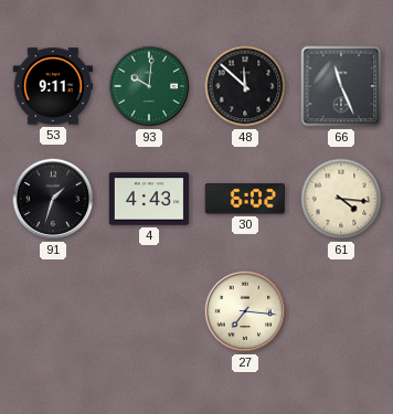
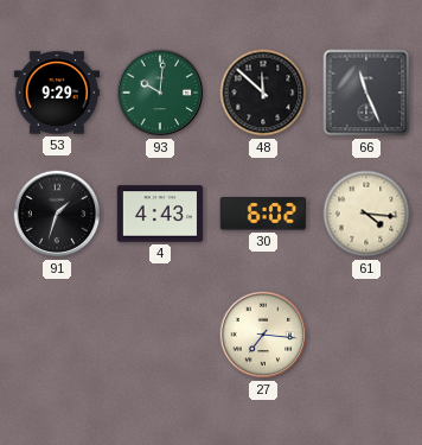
53: 9:11 -> 9:29
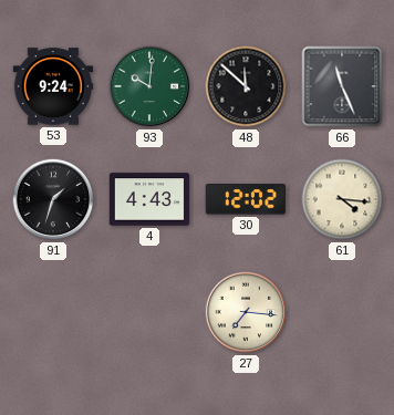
53: 9:29 -> 9:24
30: 6:02 -> 12:02
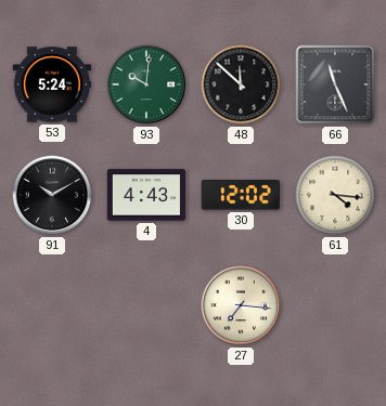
53: 9:24 -> 5:24
91: 1:33 -> 10:10
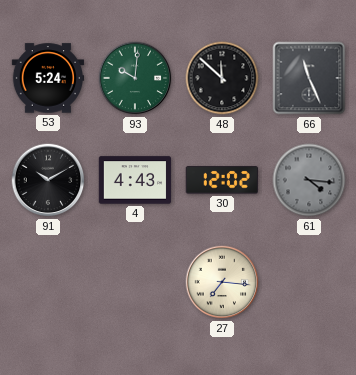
61 dial: cream -> grey
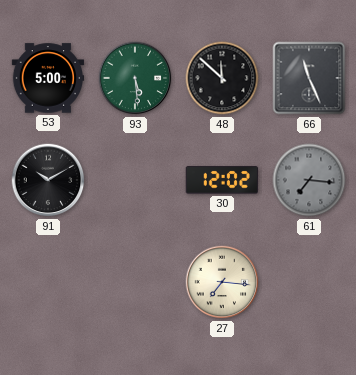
53: 5:24 -> 5:00
93: 10:01 -> 5:29
4: 4:43 -> none
61: 4:16 -> 7:16
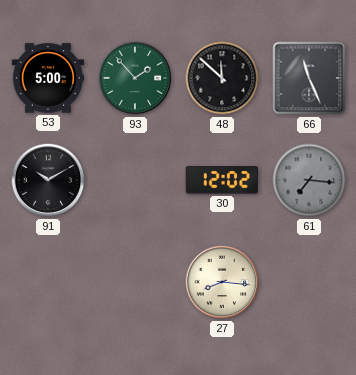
93: 5:29 -> 1:53
27: 7:16 -> 8:16
